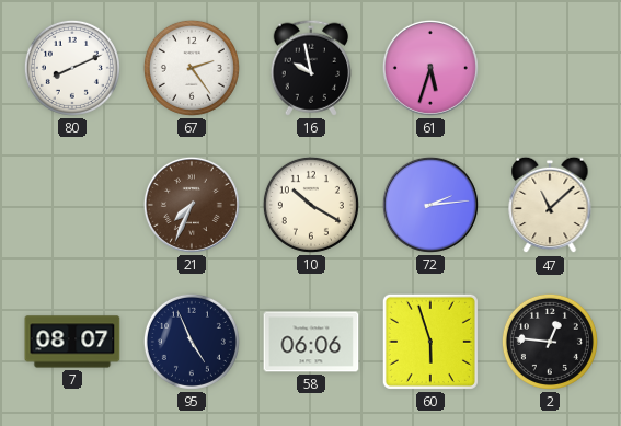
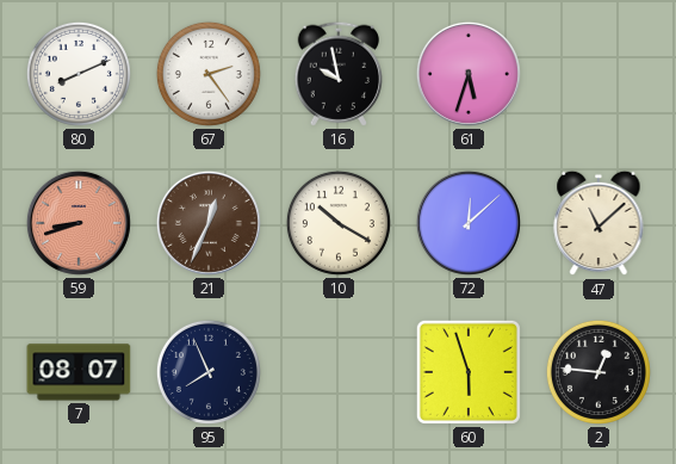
59: none -> 8:42
21: 7:34 -> 12:34
72: 2:14 -> 12:08
95: 4:56 -> 7:56
58: 06:06 -> none
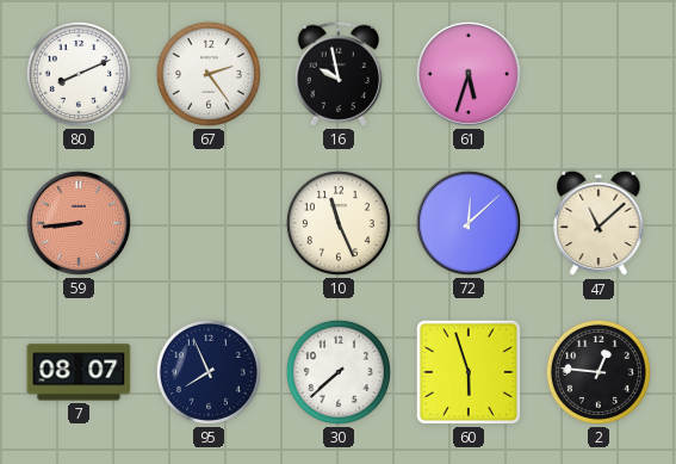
59: 8:42 -> 8:44
21: 12:34 -> none
10: 10:20 -> 11:26
30: none -> 7:38
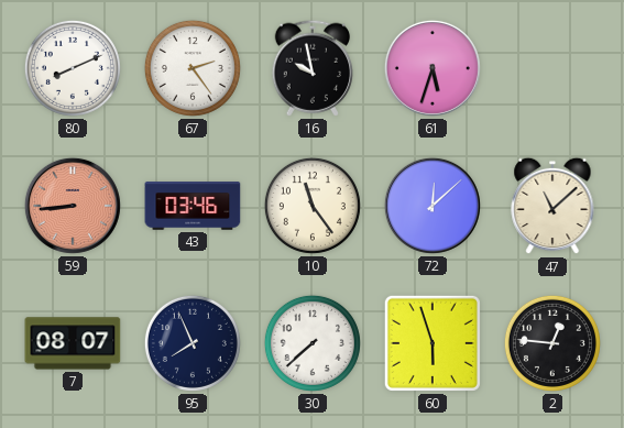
43: none -> 03:46
10: 11:26 -> 11:24
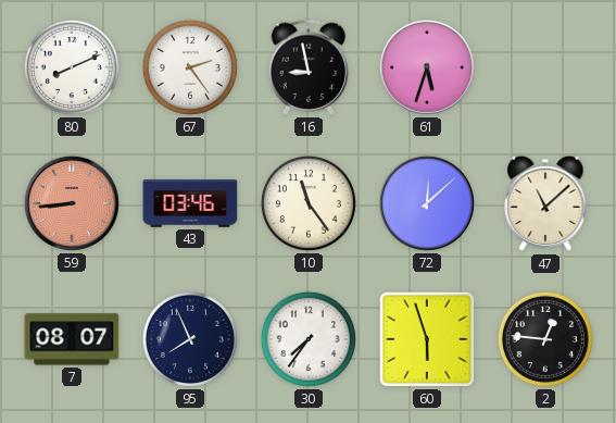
16: 9:58 -> 8:58
30: 7:38 -> 7:36
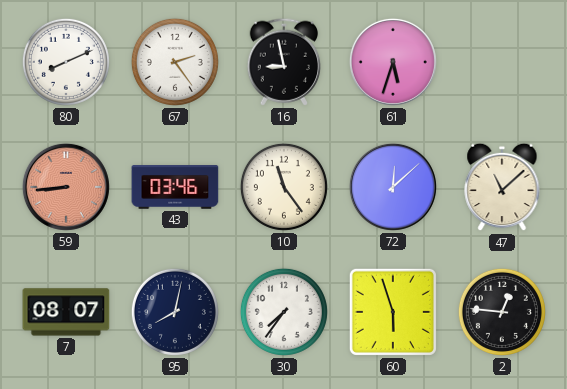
95: 7:56 -> 8:02
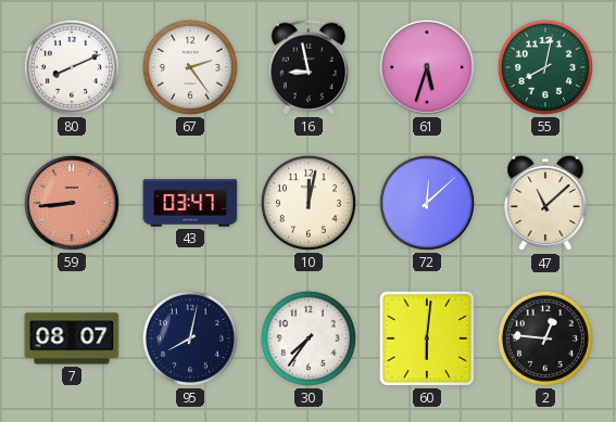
55: none -> 8:02
43: 03:46 -> 03:47
10: 11:24 -> 12:02
60: 5:57 -> 6:01
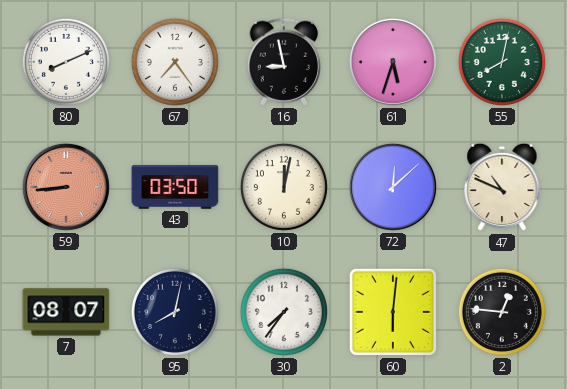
67: 2:24 -> 7:24
43: 03:47 -> 03:50
47: 11:08 -> 10:49
